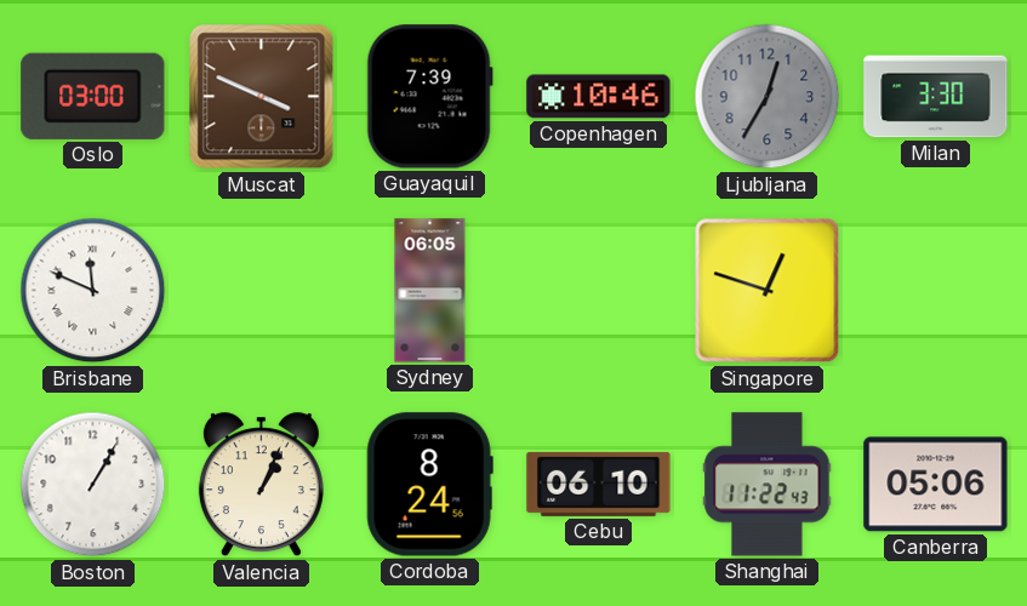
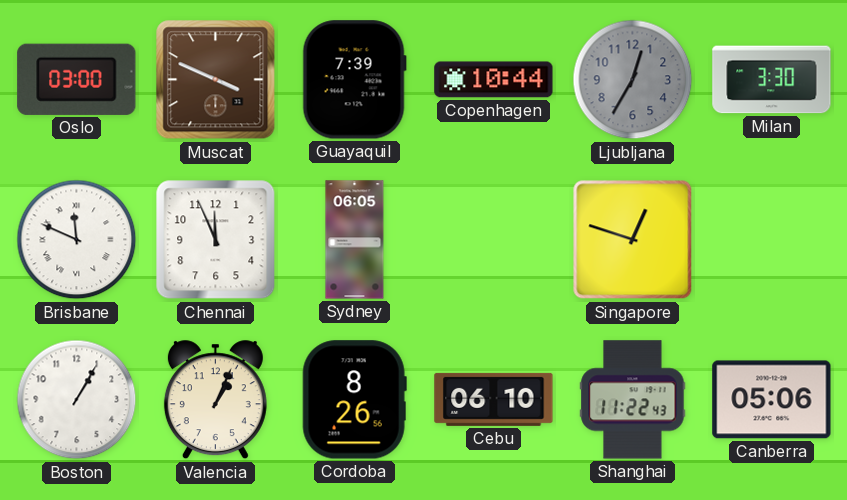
Copenhagen: 10:46 -> 10:44
Chennai: none -> 11:56
Cordoba: 8:24 -> 8:26
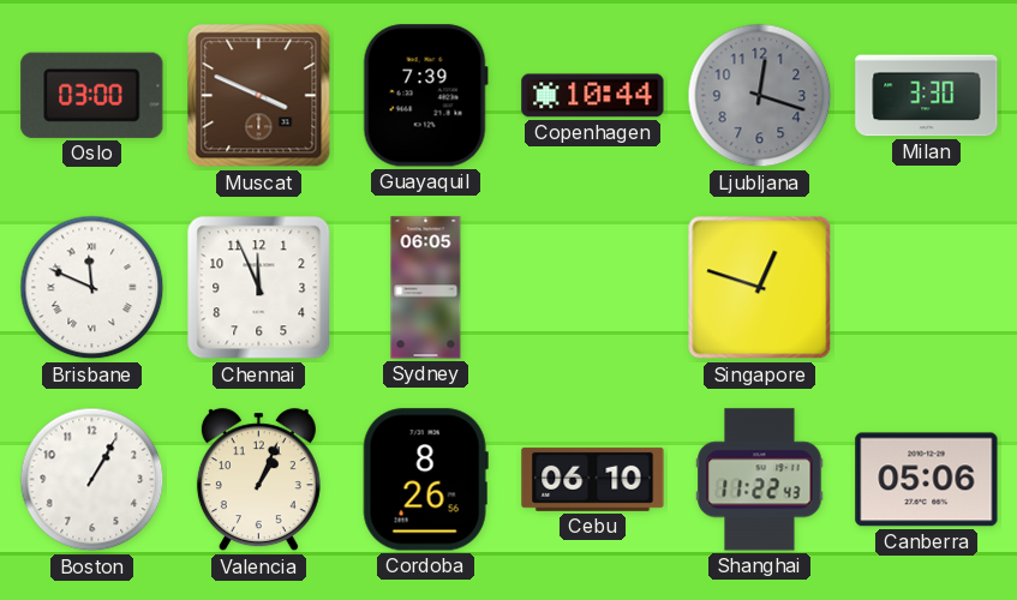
Ljubljana: 12:35 -> 12:18
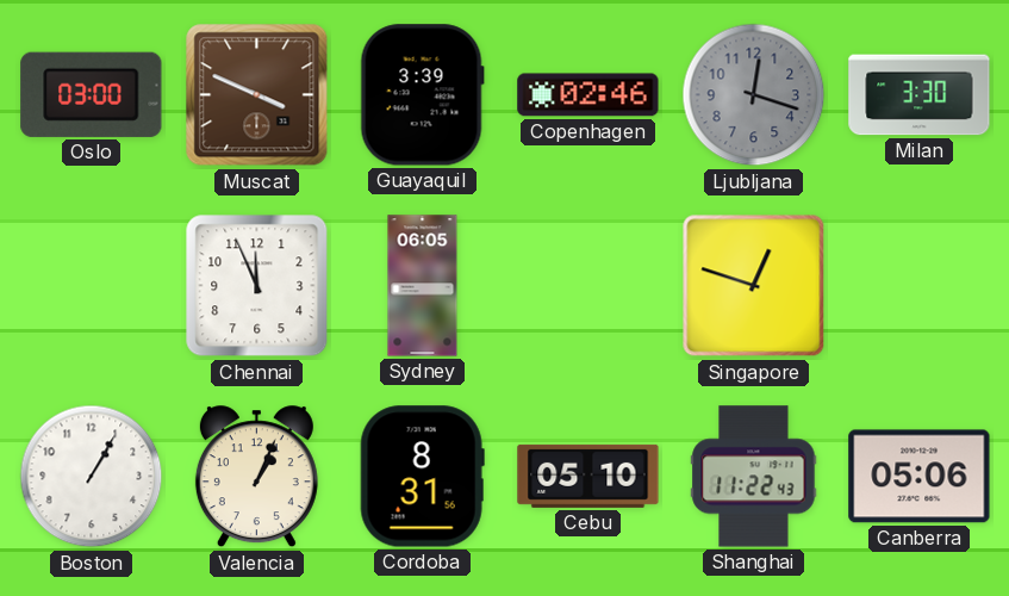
Guayaquil: 7:39 -> 3:39
Copenhagen: 10:44 -> 02:46
Brisbane: 11:49 -> none
Cordoba: 8:26 -> 8:31
Cebu: 06:10 -> 05:10
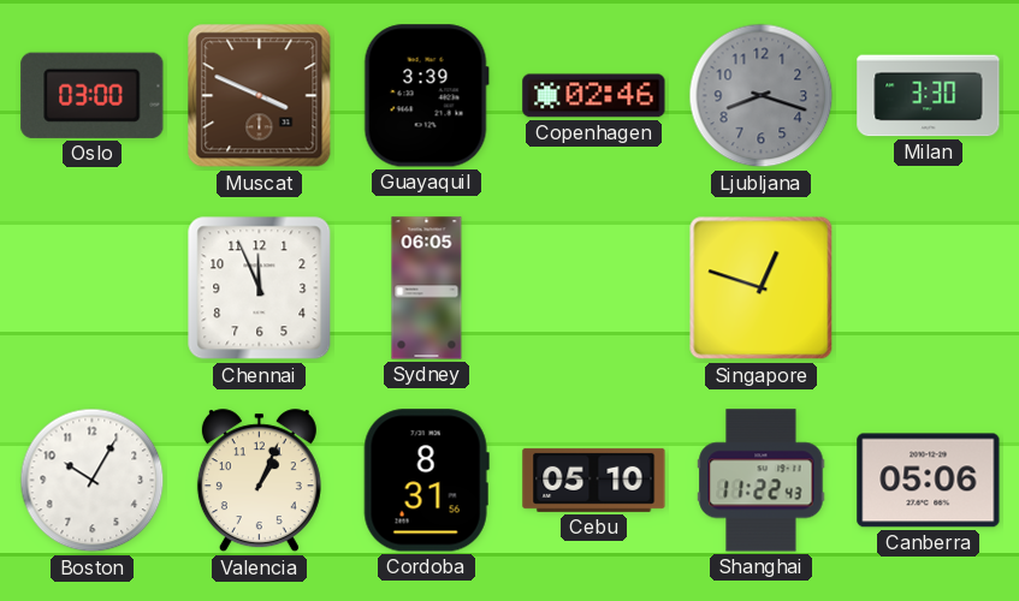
Ljubljana: 12:18 -> 8:18
Boston: 1:05 -> 10:05
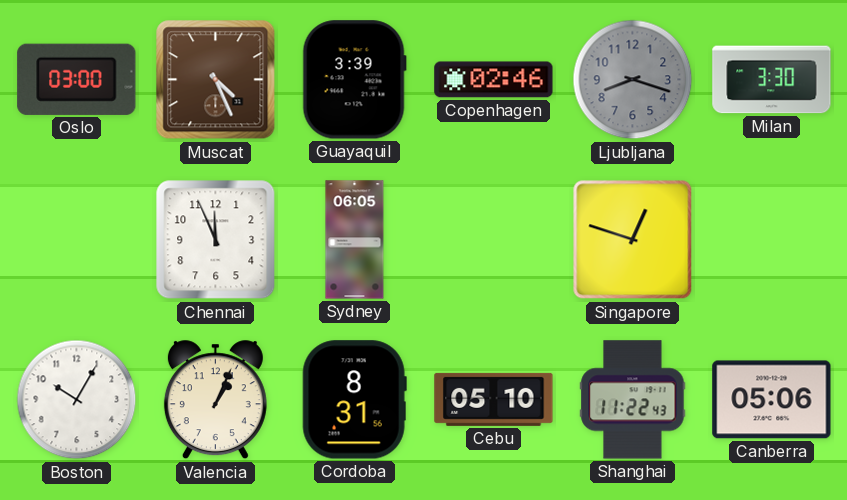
Muscat: 3:49 -> 4:26
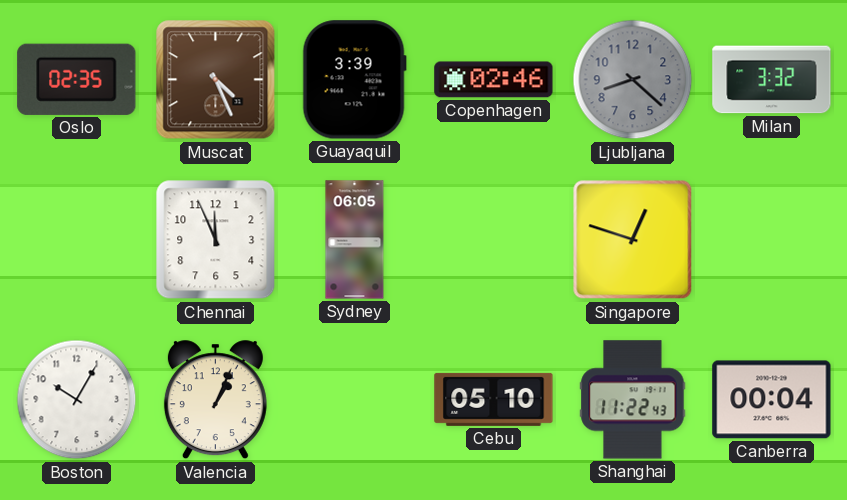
Oslo: 03:00 -> 02:35
Ljubljana: 8:18 -> 8:22
Milan: 3:30 -> 3:32
Cordoba: 8:31 -> none
Canberra: 05:06 -> 00:04
